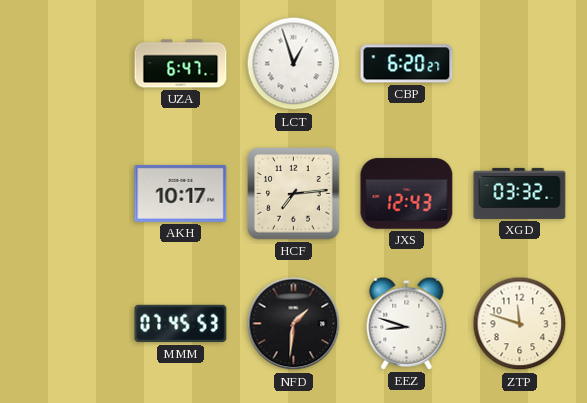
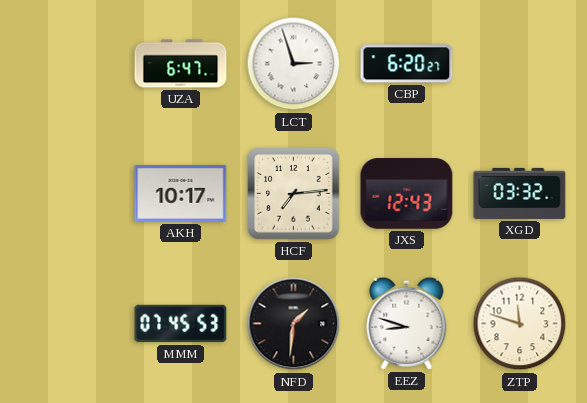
LCT: 12:57 -> 2:57
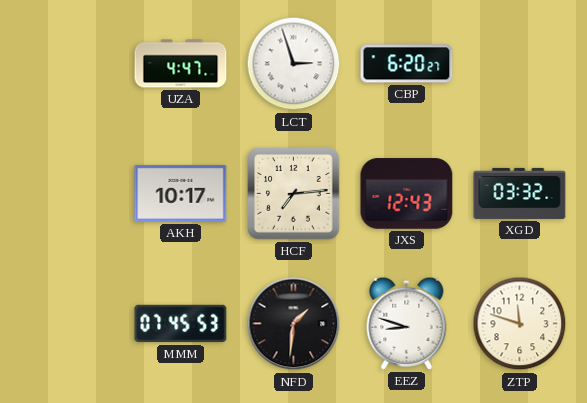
UZA: 6:47 -> 4:47
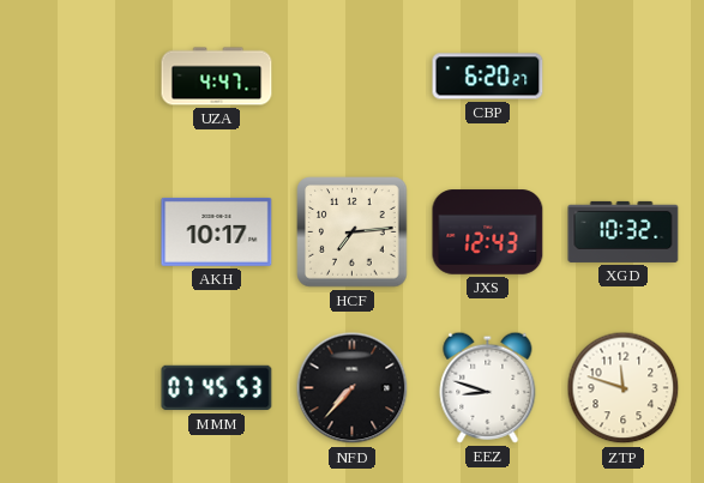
LCT: 2:57 -> none
XGD: 03:32 -> 10:32
NFD: 1:31 -> 7:37
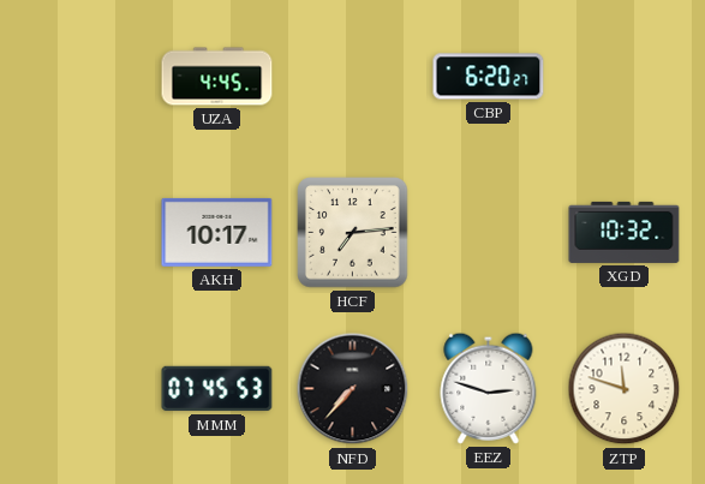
UZA: 4:47 -> 4:45
JXS: 12:43 -> none
EEZ: 8:48 -> 2:48
